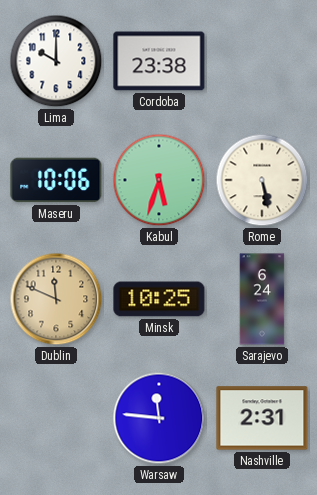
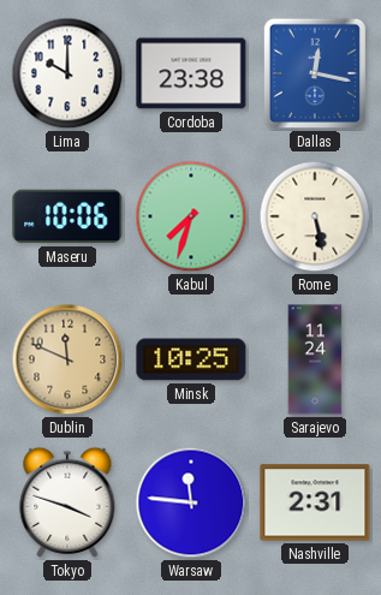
Dallas: none -> 12:17
Kabul: 5:33 -> 7:33
Sarajevo: 6:24 -> 11:24
Tokyo: none -> 3:48
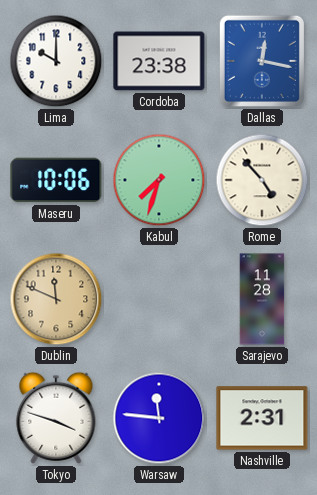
Rome: 5:28 -> 4:53
Minsk: 10:25 -> none
Sarajevo: 11:24 -> 11:28
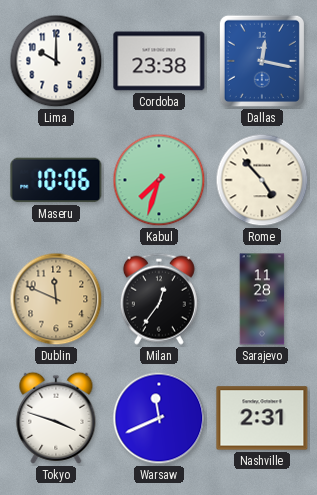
Milan: none -> 12:36
Warsaw: 11:46 -> 11:41
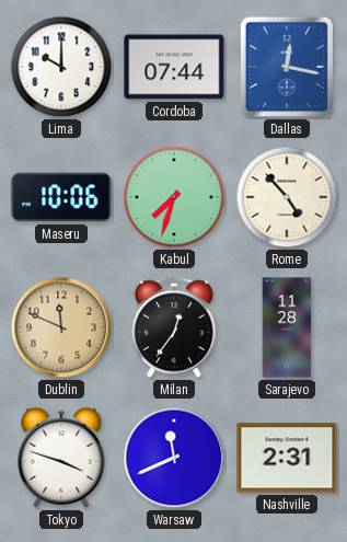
Cordoba: 23:38 -> 07:44
